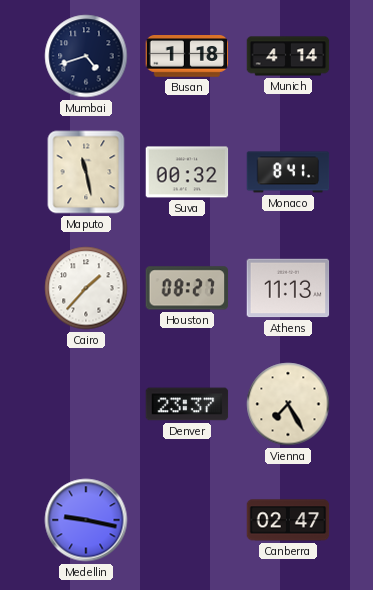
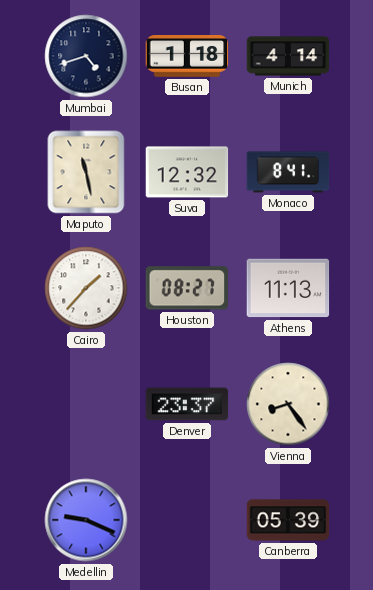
Suva: 00:32 -> 12:32
Vienna: 7:25 -> 8:24
Medellin: 9:17 -> 9:19
Canberra: 02:47 -> 05:39
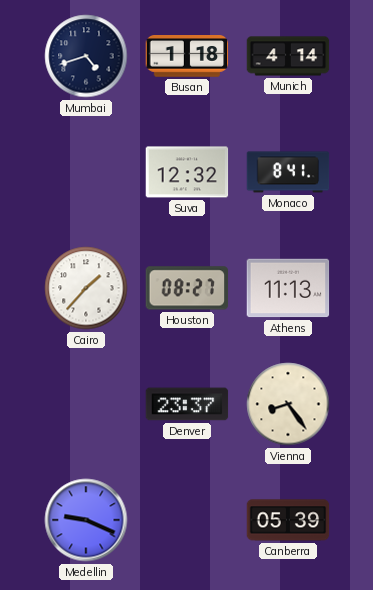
Maputo: 11:28 -> none
